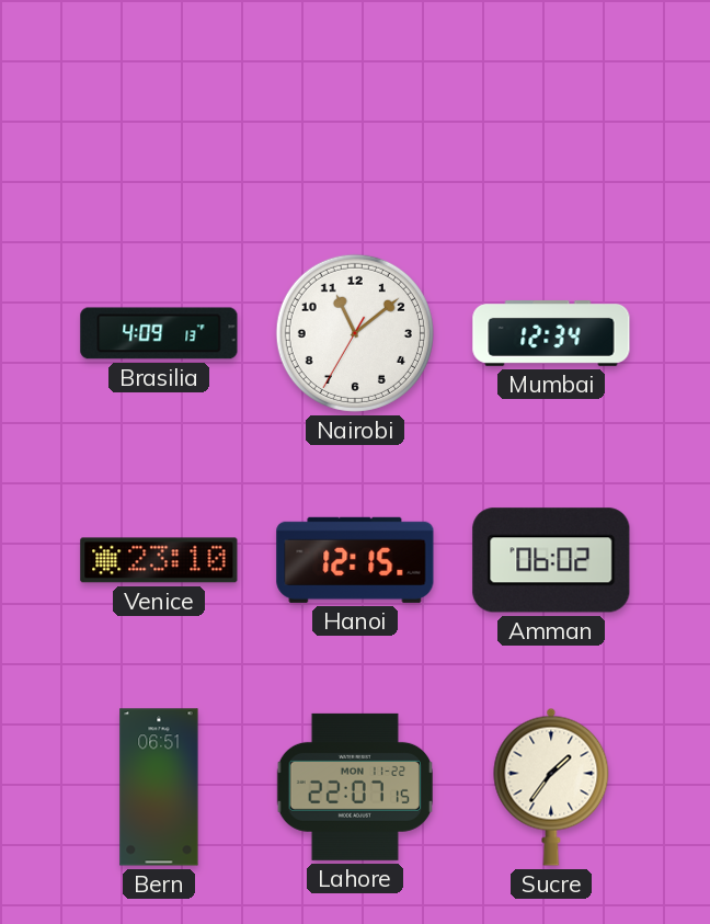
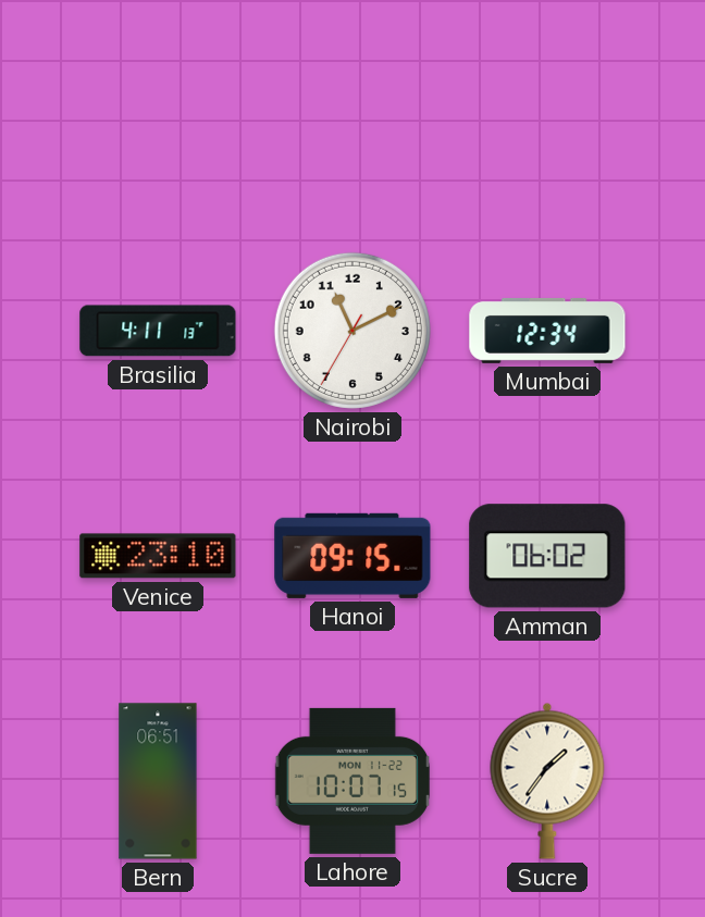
Brasilia: 4:09 -> 4:11
Nairobi: 11:08 -> 11:10
Hanoi: 12:15 -> 09:15
Lahore: 22:07 -> 10:07
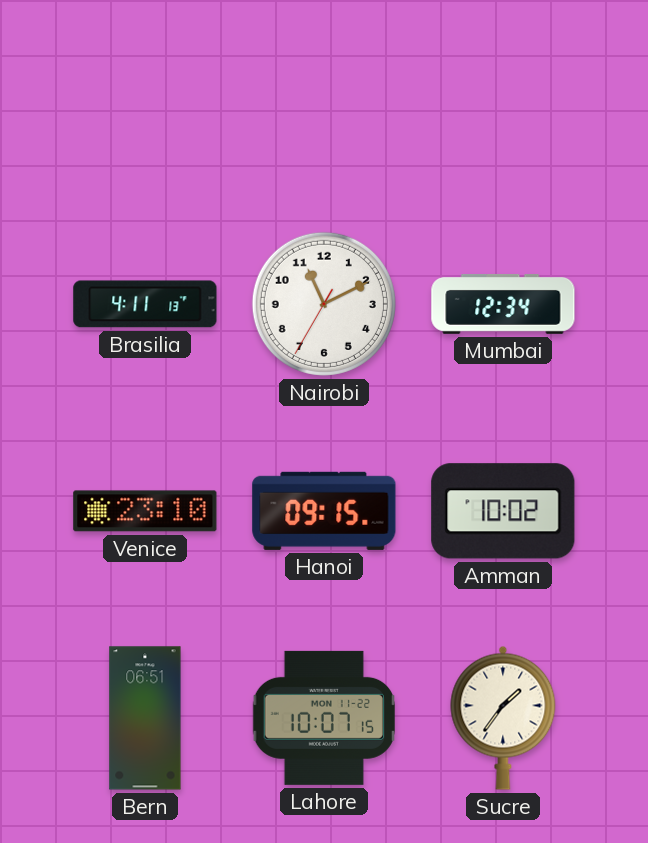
Amman: 06:02 -> 10:02
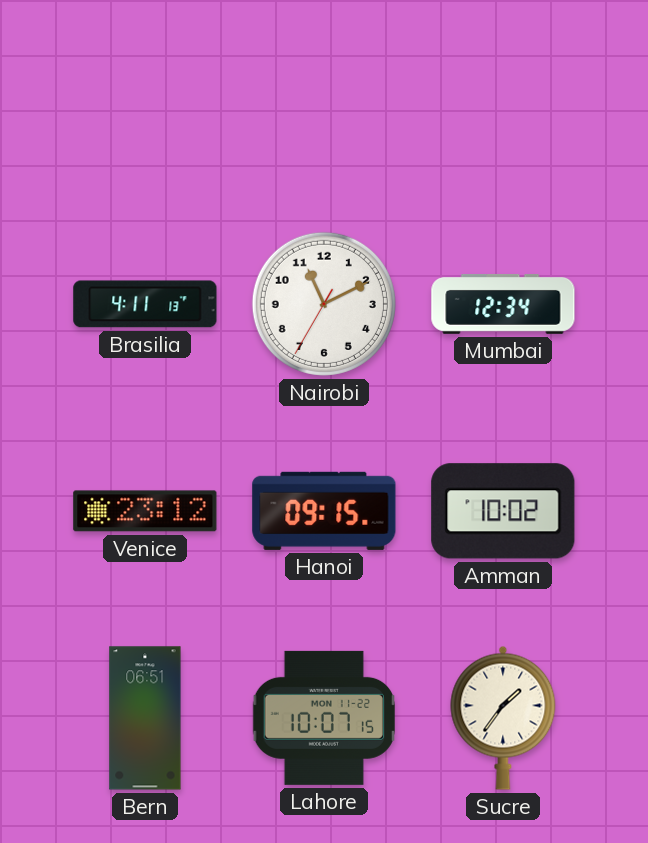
Venice: 23:10 -> 23:12
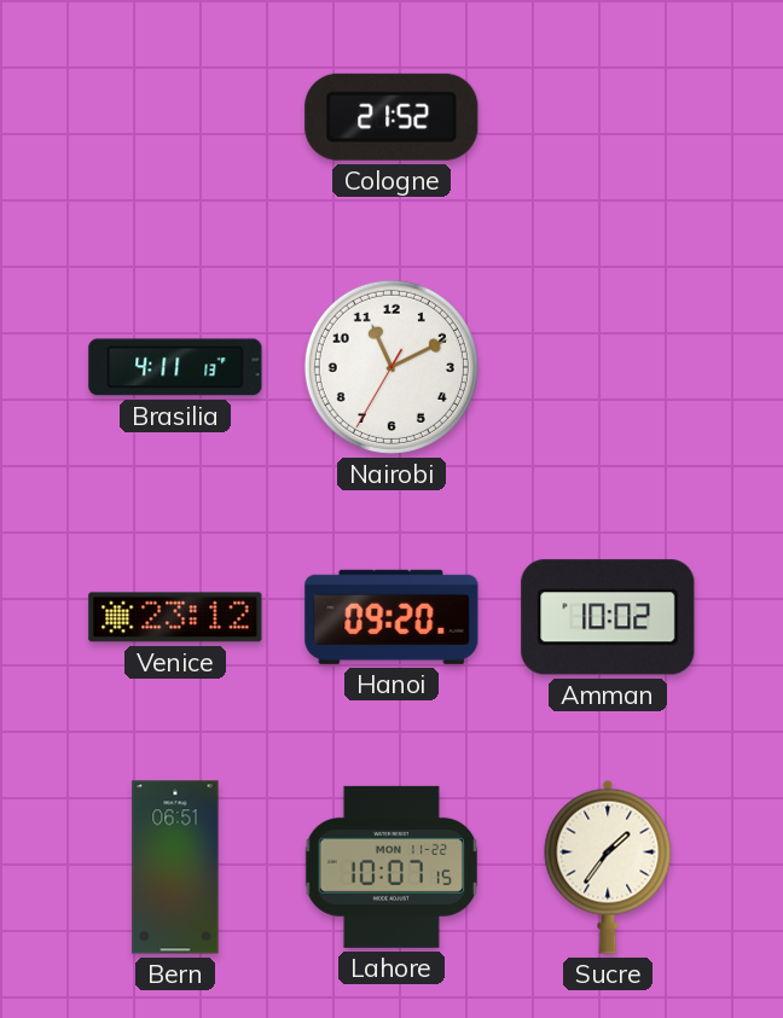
Cologne: none -> 21:52
Mumbai: 12:34 -> none
Hanoi: 09:15 -> 09:20
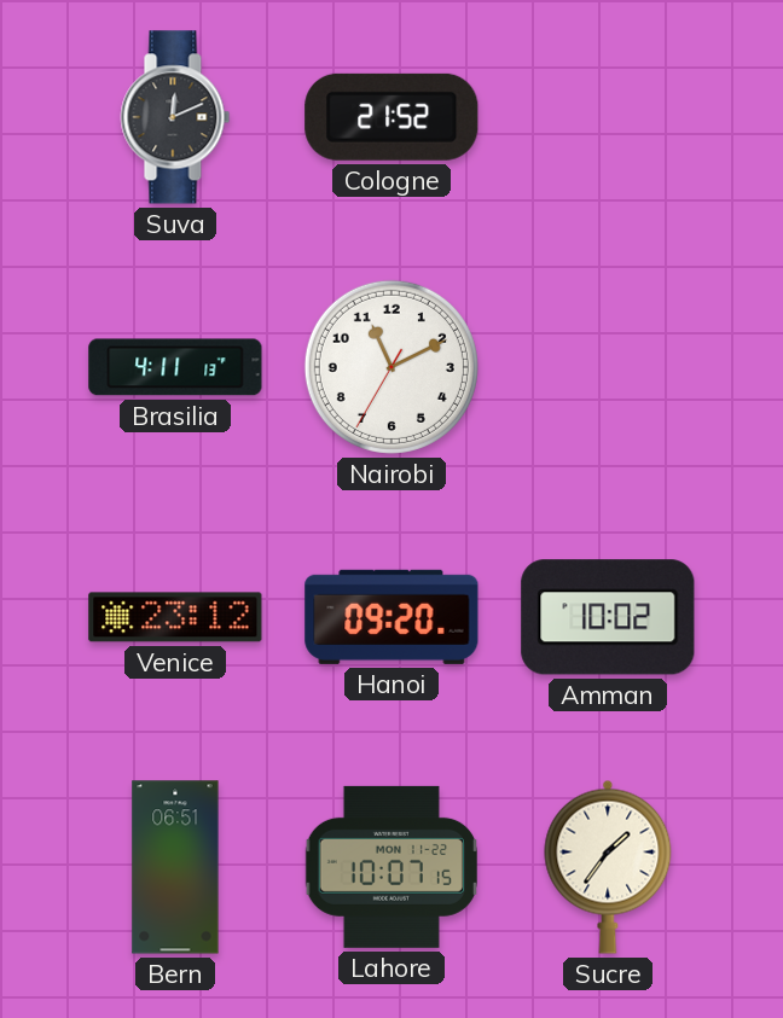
Suva: none -> 12:11
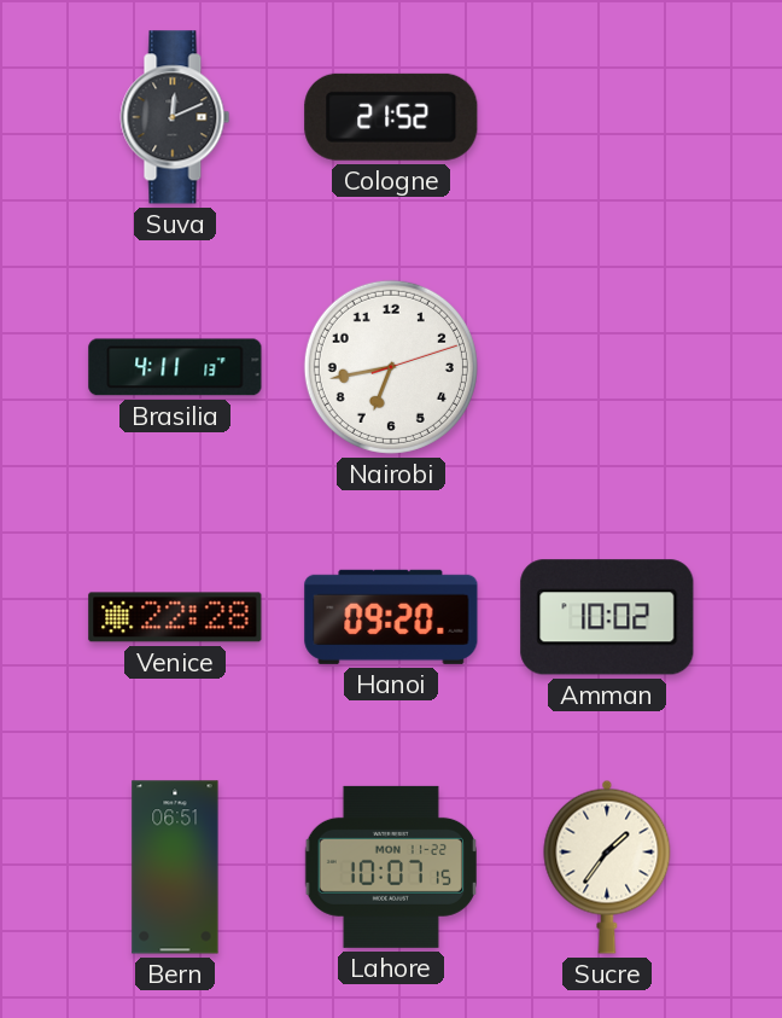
Nairobi: 11:10 -> 6:43
Venice: 23:12 -> 22:28
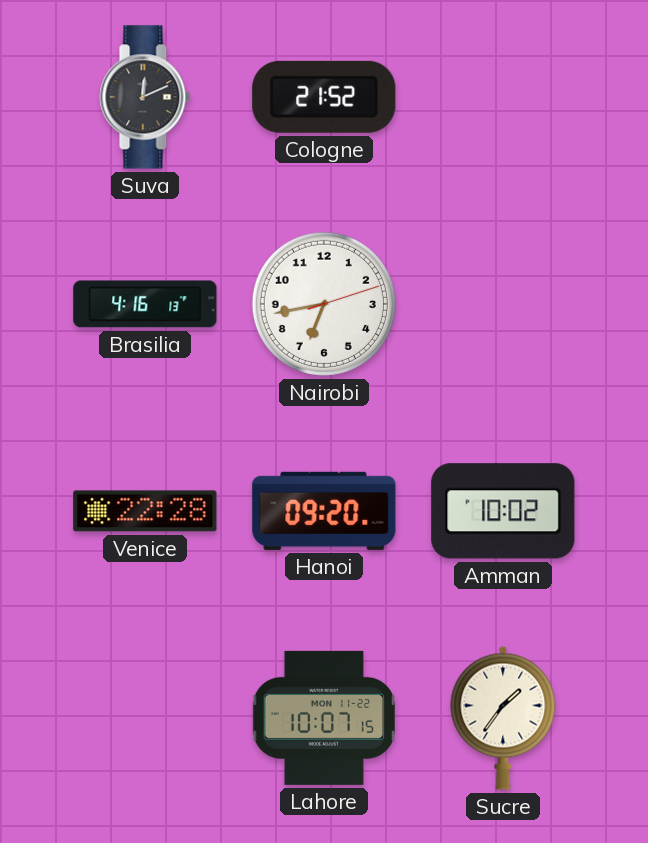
Brasilia: 4:11 -> 4:16
Bern: 06:51 -> none
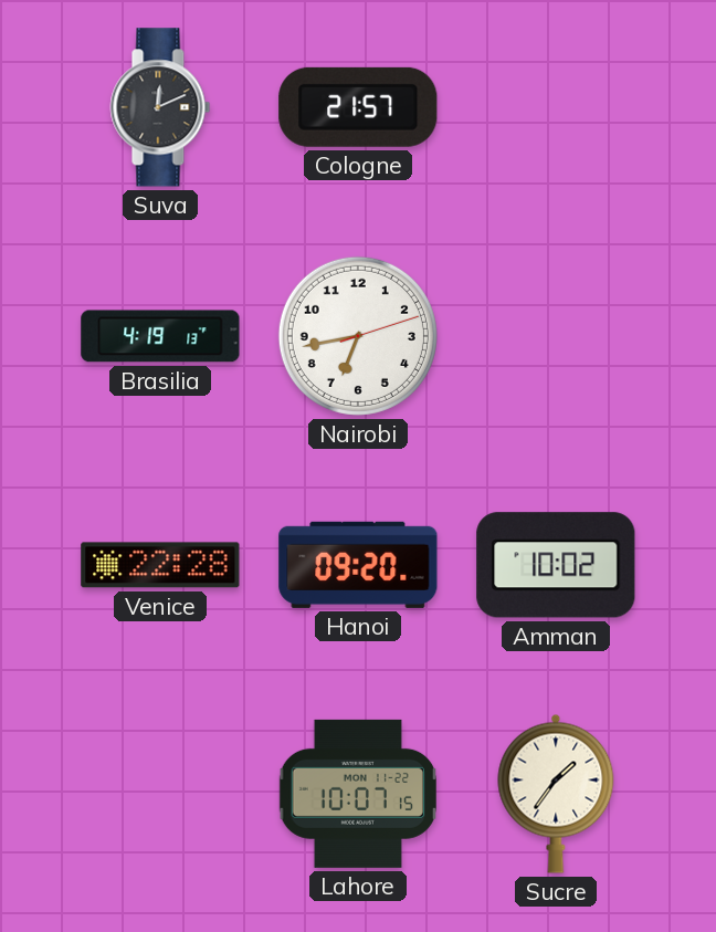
Cologne: 21:52 -> 21:57
Brasilia: 4:16 -> 4:19
